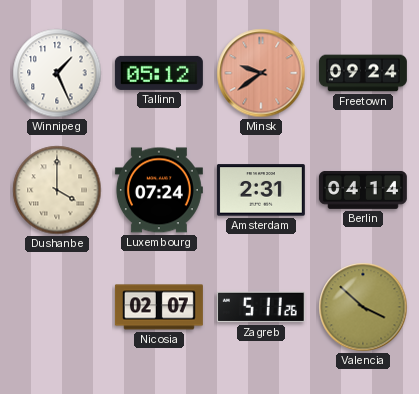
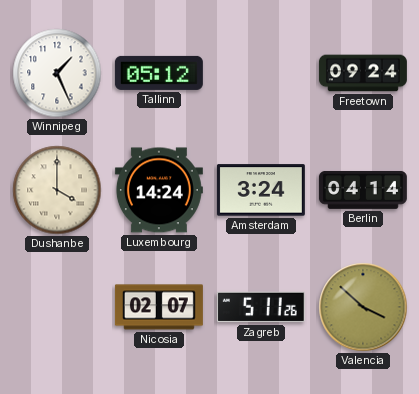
Minsk: 9:39 -> none
Luxembourg: 07:24 -> 14:24
Amsterdam: 2:31 -> 3:24
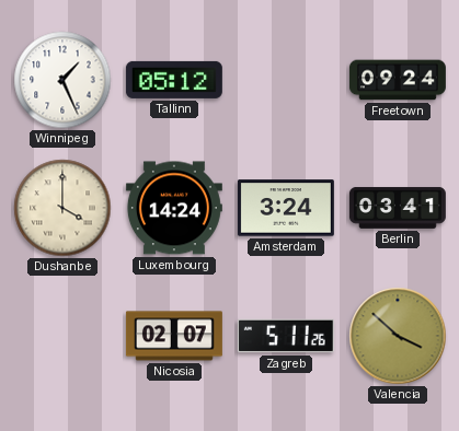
Berlin: 04:14 -> 03:41
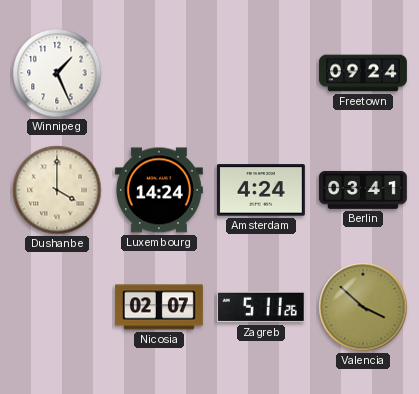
Tallinn: 05:12 -> none
Amsterdam: 3:24 -> 4:24
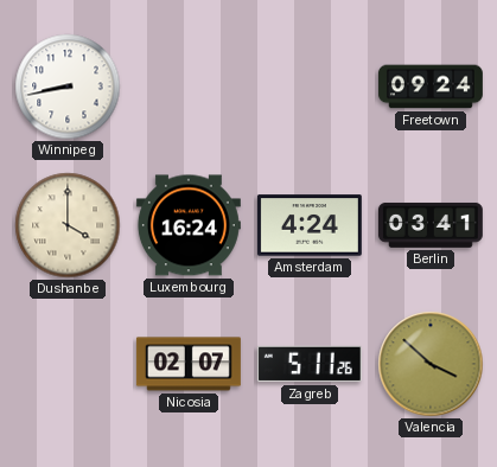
Winnipeg: 1:26 -> 8:43
Luxembourg: 14:24 -> 16:24
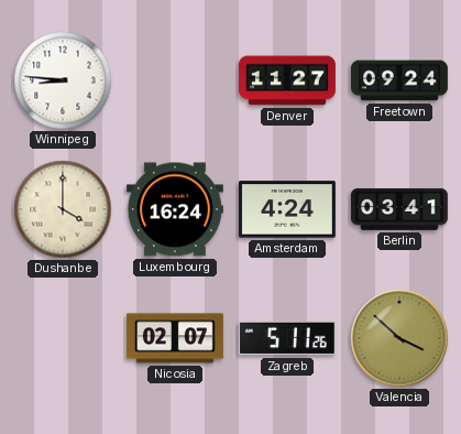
Winnipeg: 8:43 -> 8:46
Denver: none -> 11:27
